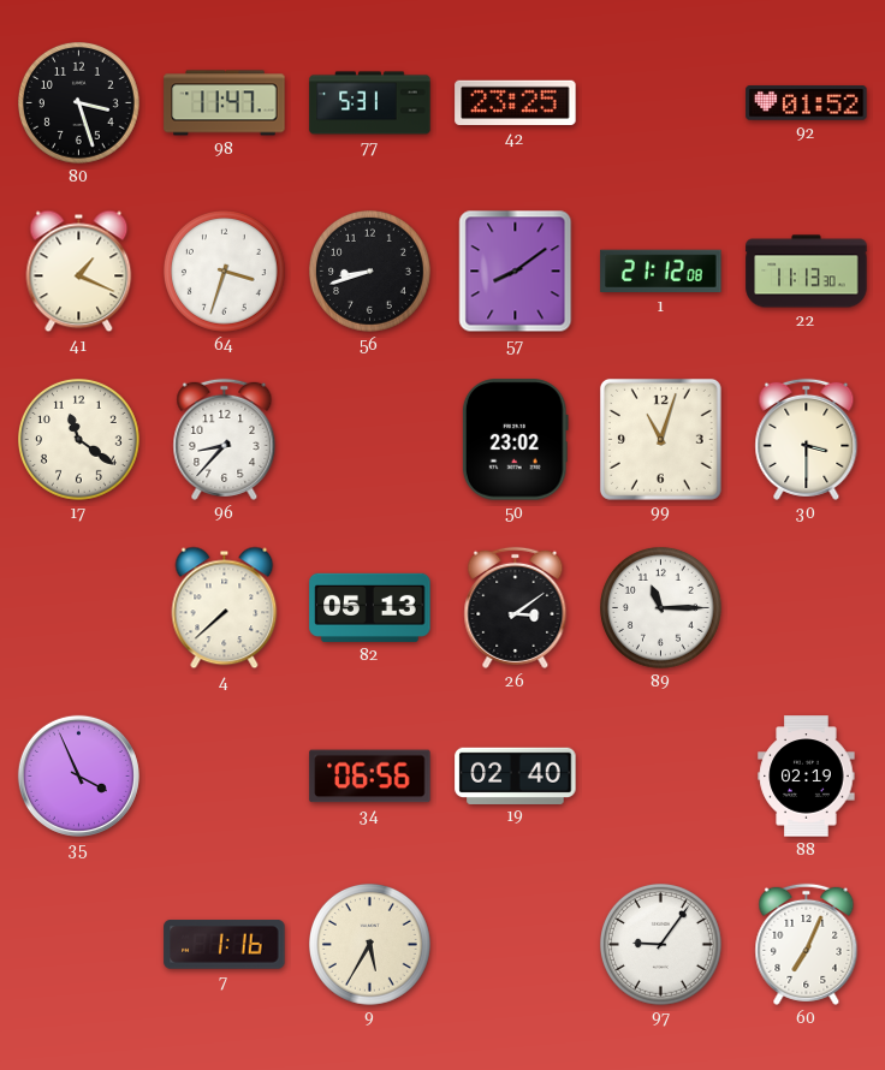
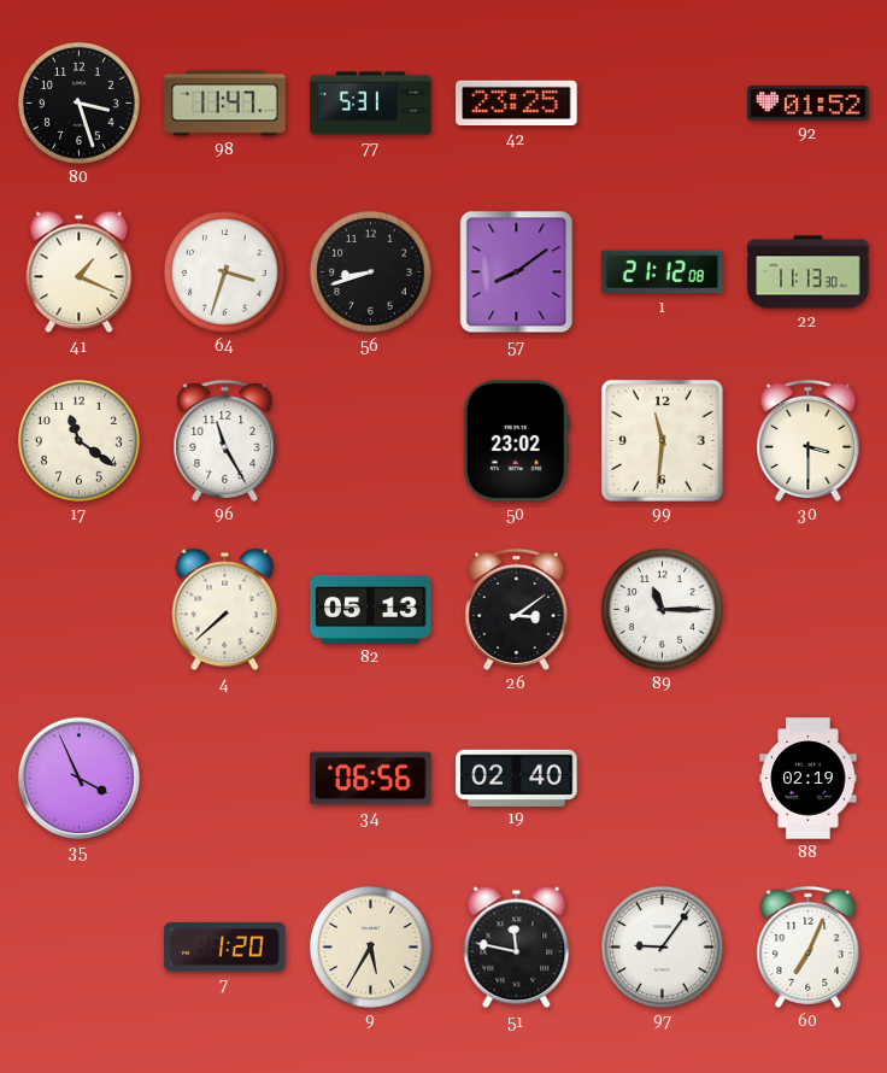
96: 8:37 -> 11:25
99: 11:03 -> 11:31
7: 1:16 -> 1:20
51: none -> 11:47
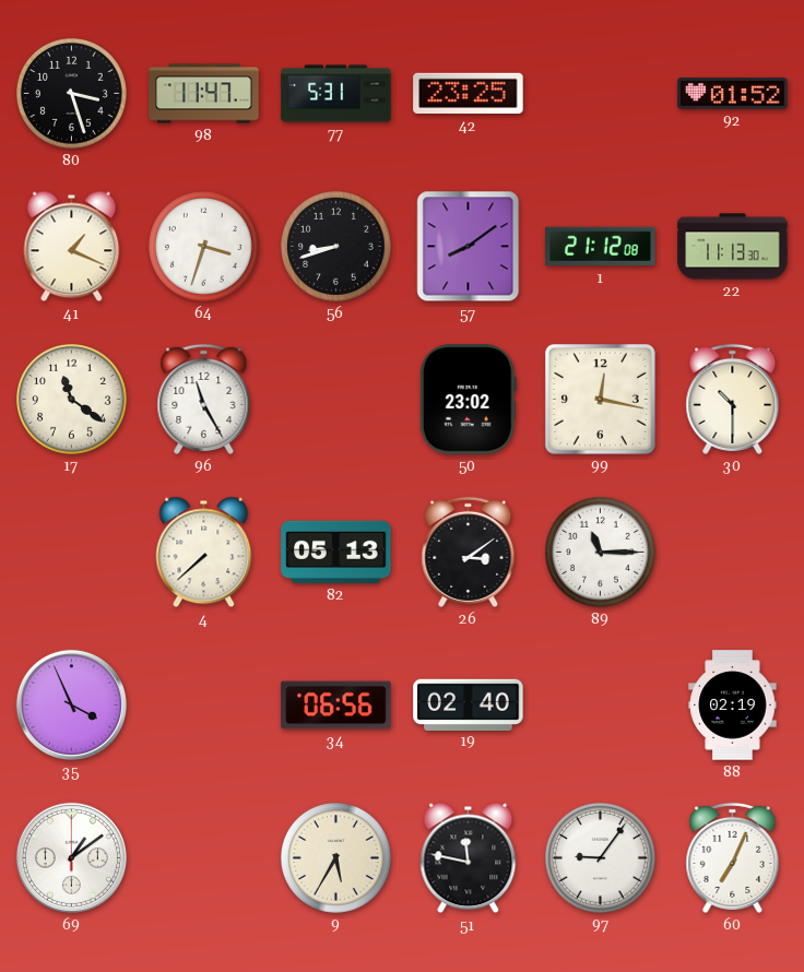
99: 11:31 -> 12:17
30: 3:30 -> 10:30
69: none -> 1:09
7: 1:20 -> none
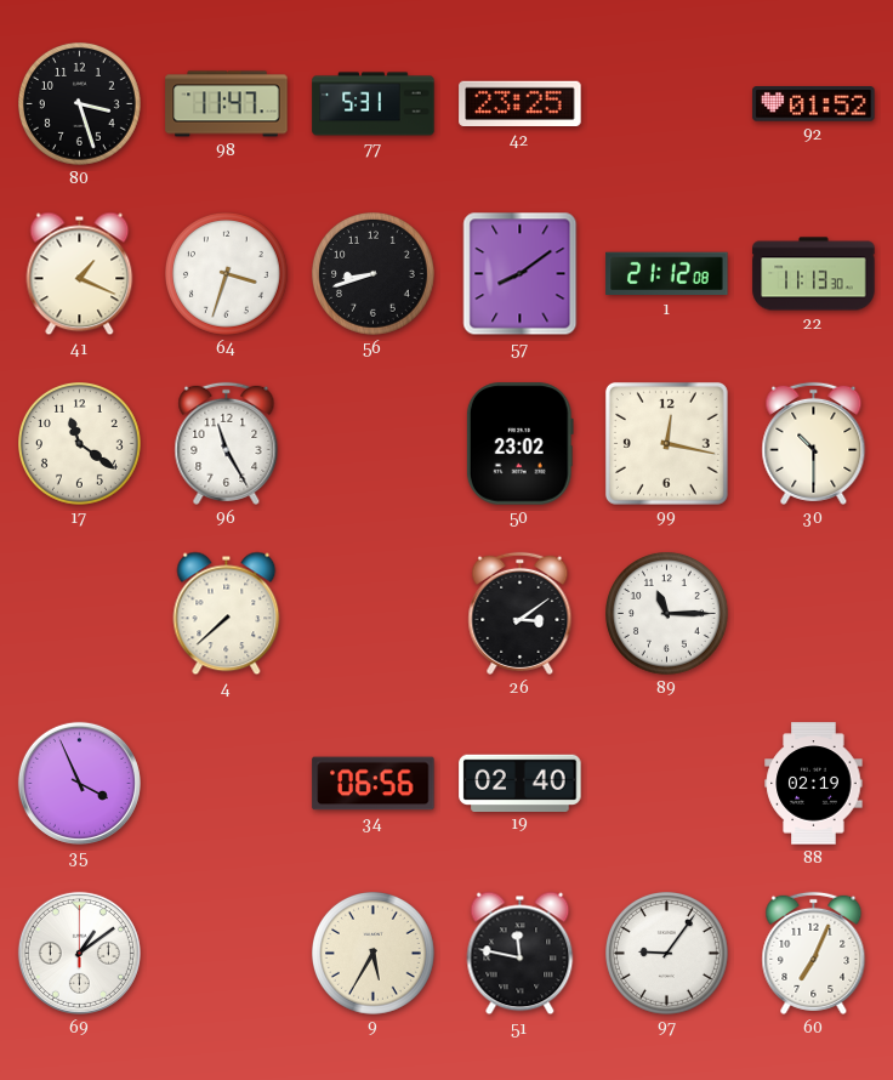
82: 05:13 -> none
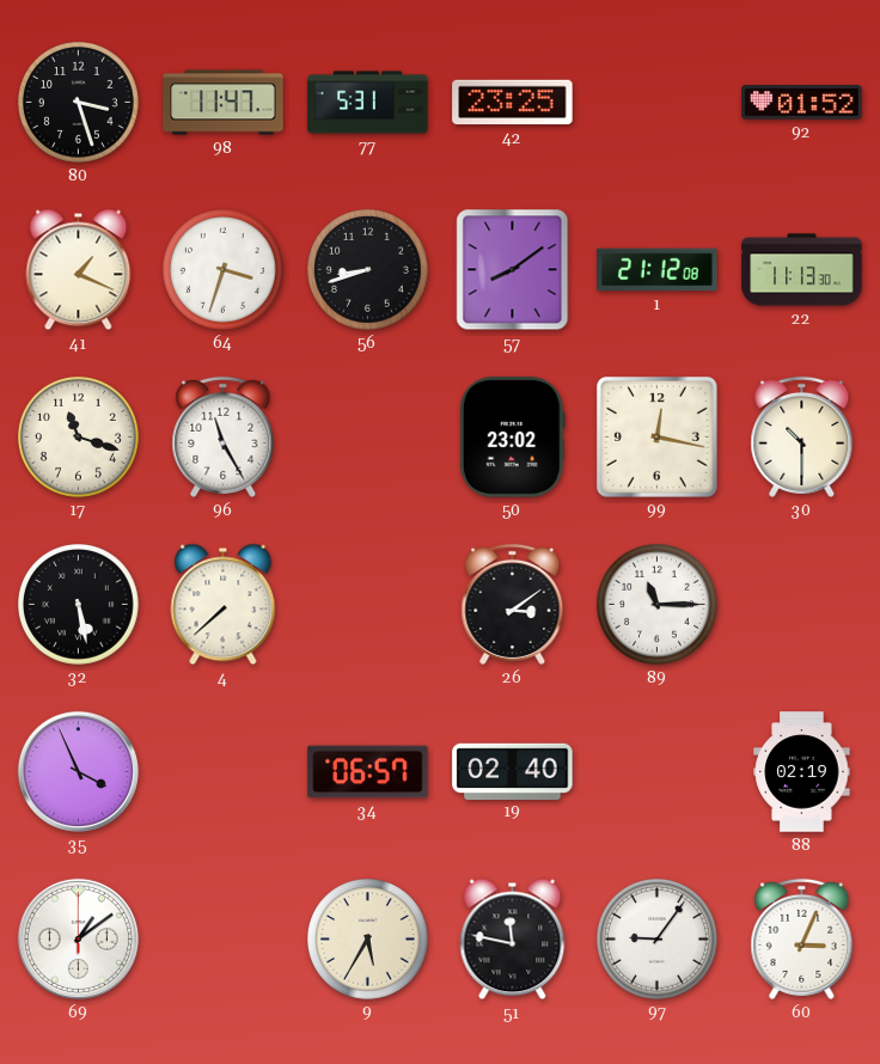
17: 11:21 -> 11:18
32: none -> 5:28
34: 06:56 -> 06:57
60: 7:04 -> 3:04
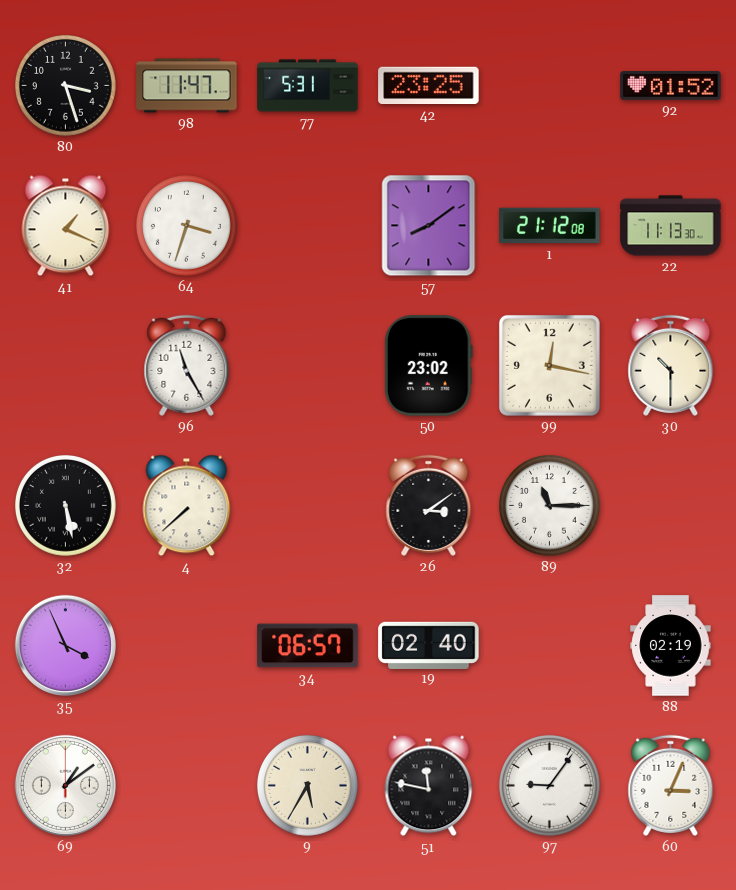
56: 8:42 -> none
17: 11:18 -> none
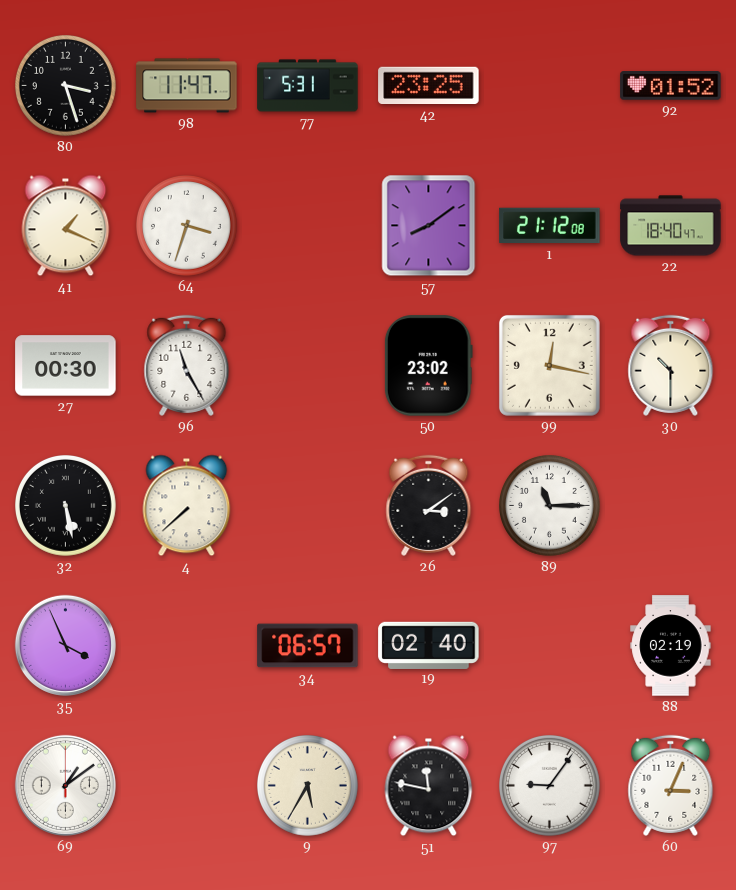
22: 11:13 -> 18:40
27: none -> 00:30
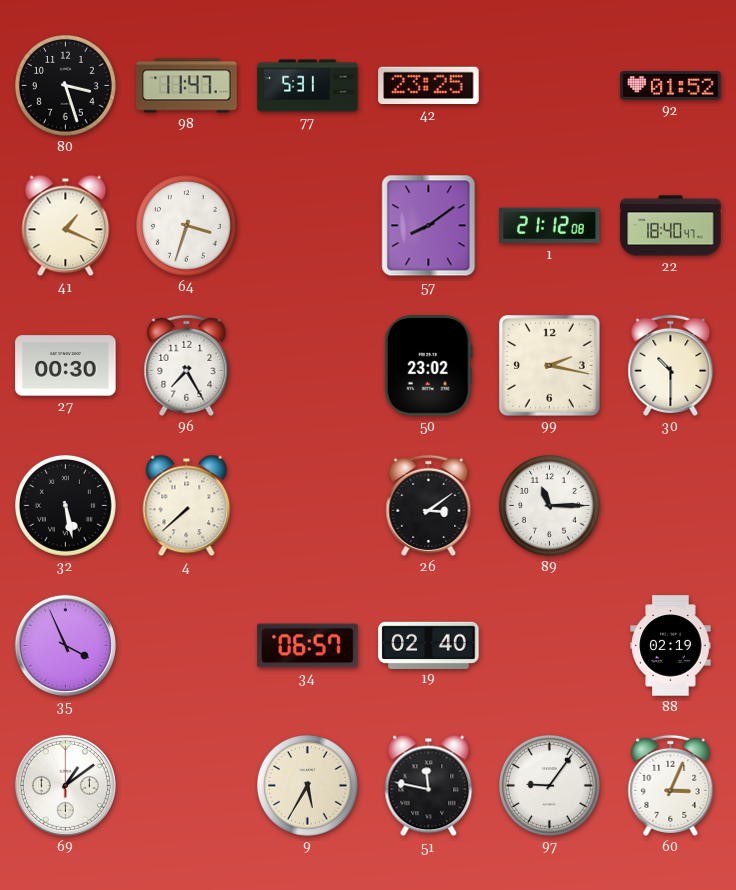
96: 11:25 -> 7:25
99: 12:17 -> 2:17
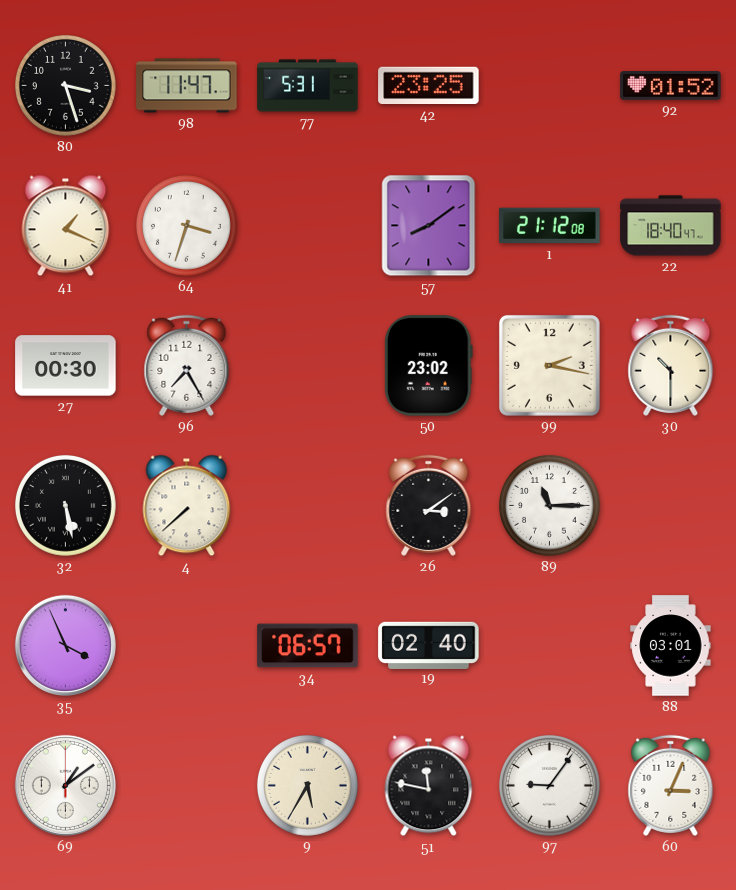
88: 02:19 -> 03:01
